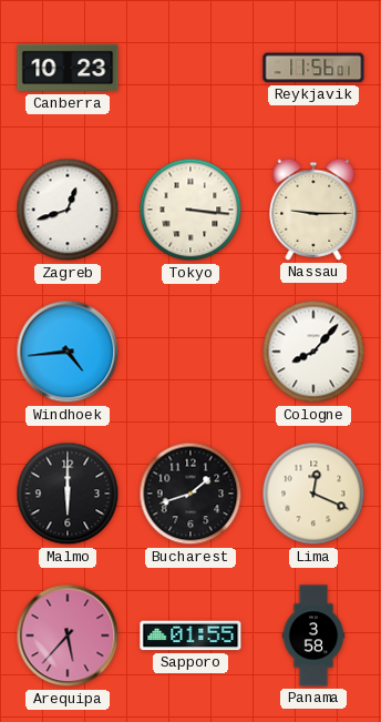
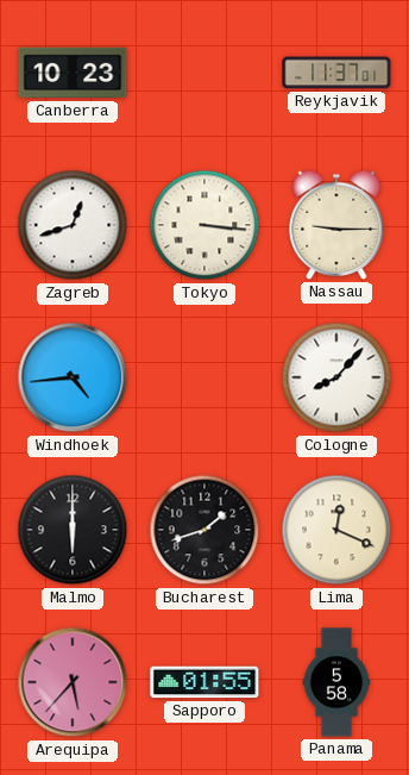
Reykjavik: 11:56 -> 11:37
Panama: 3:58 -> 5:58
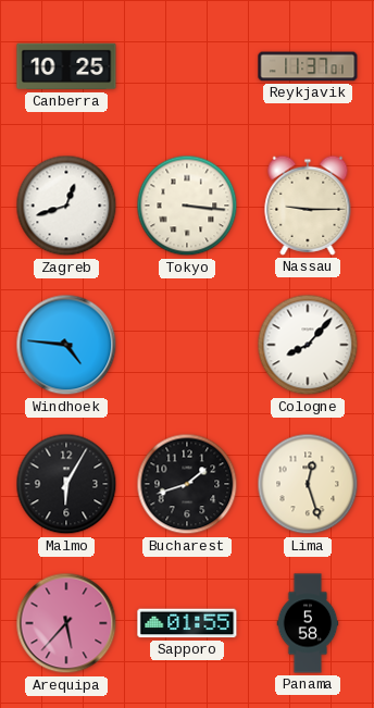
Canberra: 10:23 -> 10:25
Windhoek: 4:44 -> 4:46
Malmo: 6:00 -> 6:05
Lima: 12:19 -> 12:27
